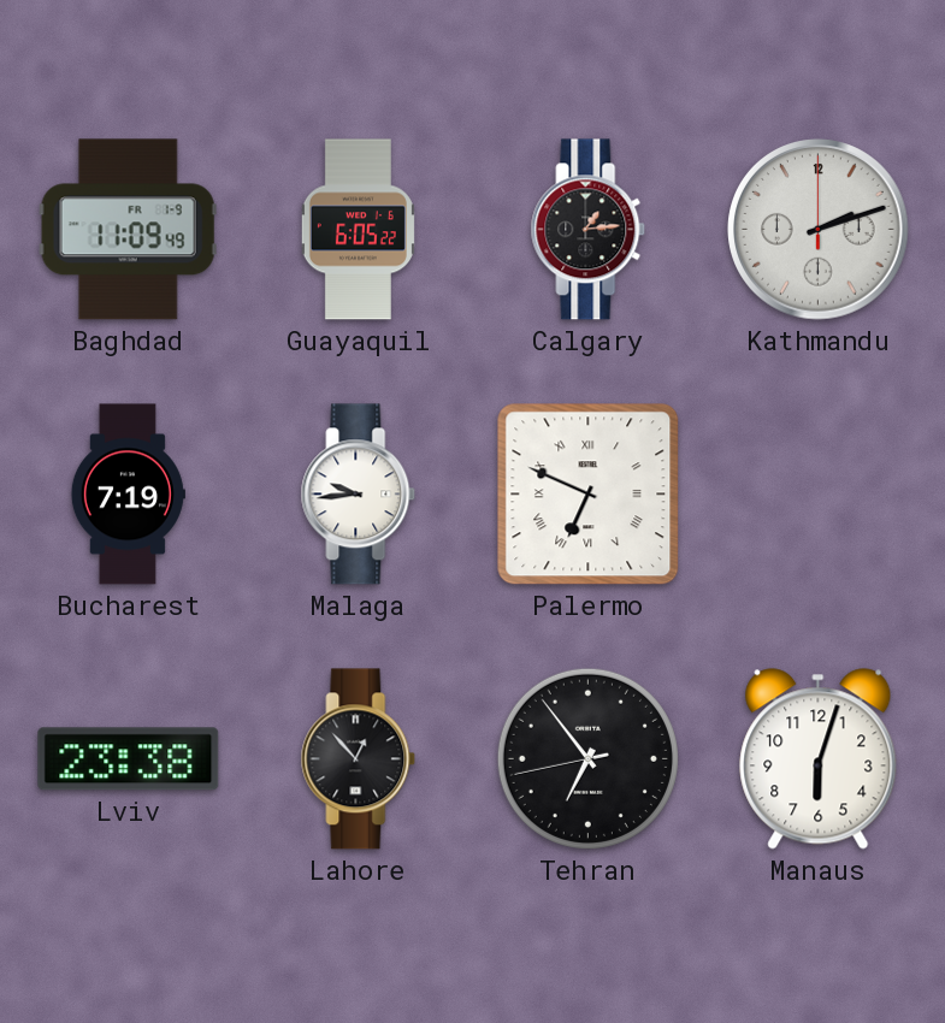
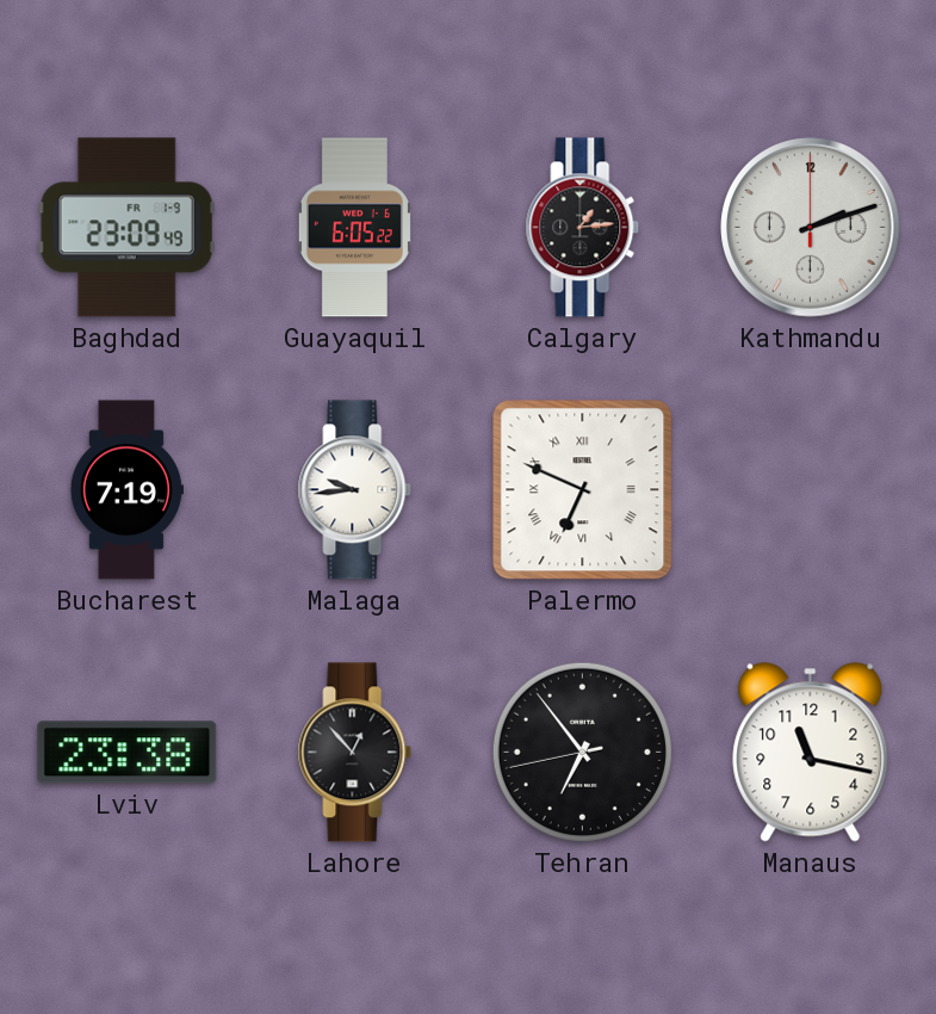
Baghdad: 11:09 -> 23:09
Manaus: 6:03 -> 11:17
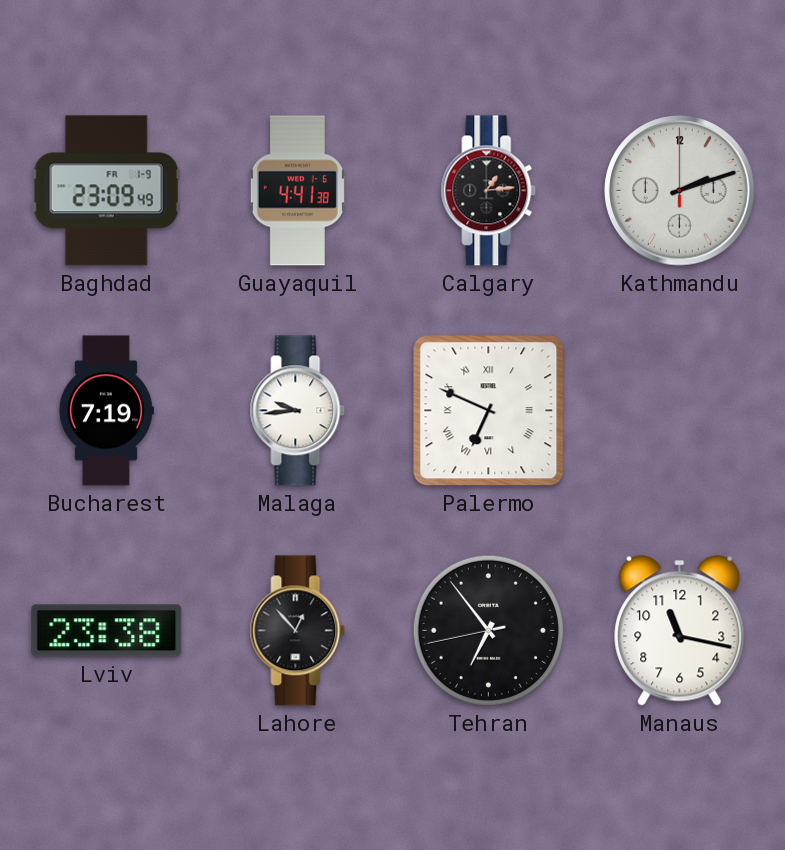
Guayaquil: 6:05 -> 4:41
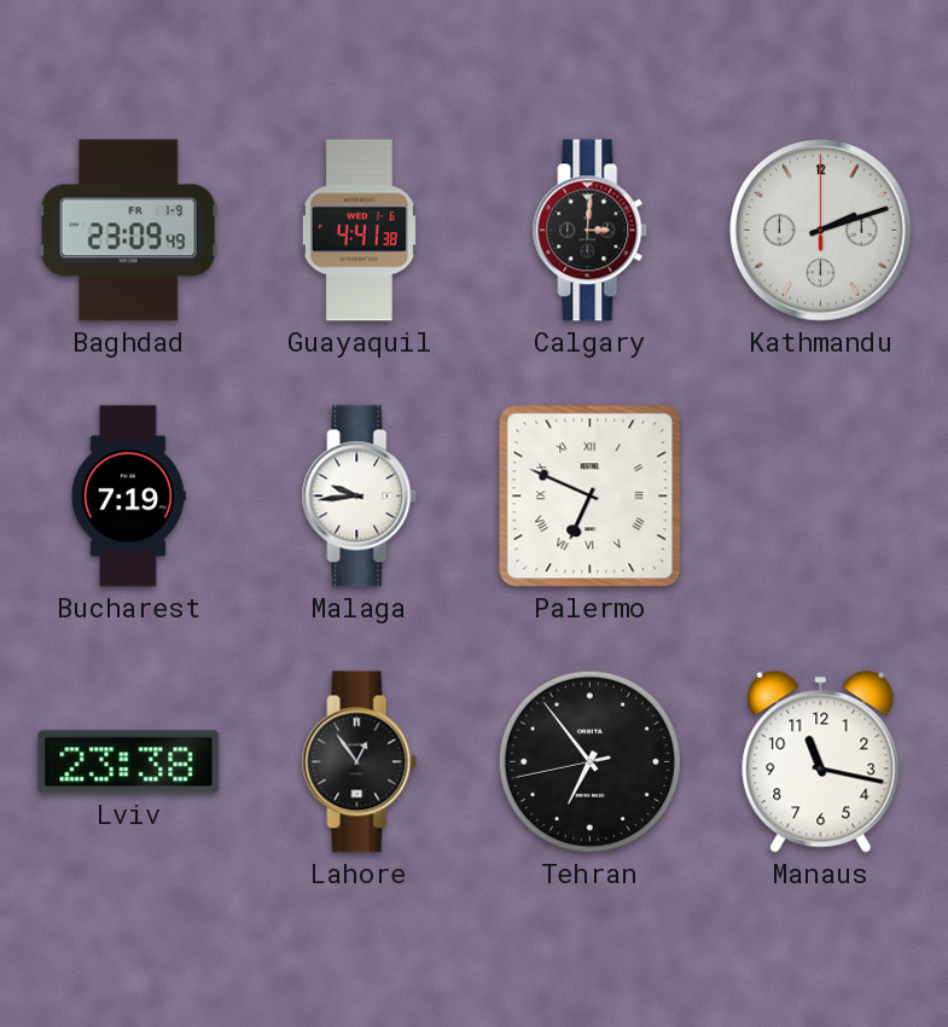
Calgary: 1:14 -> 3:01
Lahore: 12:53 -> 12:54
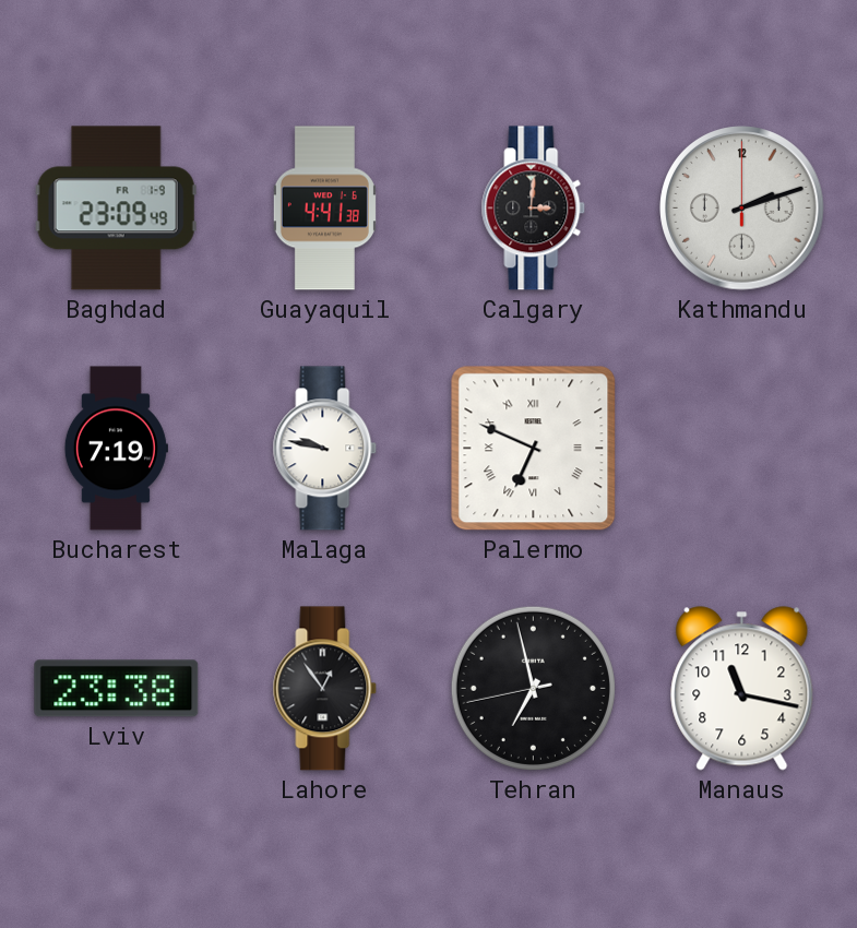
Malaga: 9:44 -> 9:47
Tehran: 6:53 -> 6:57
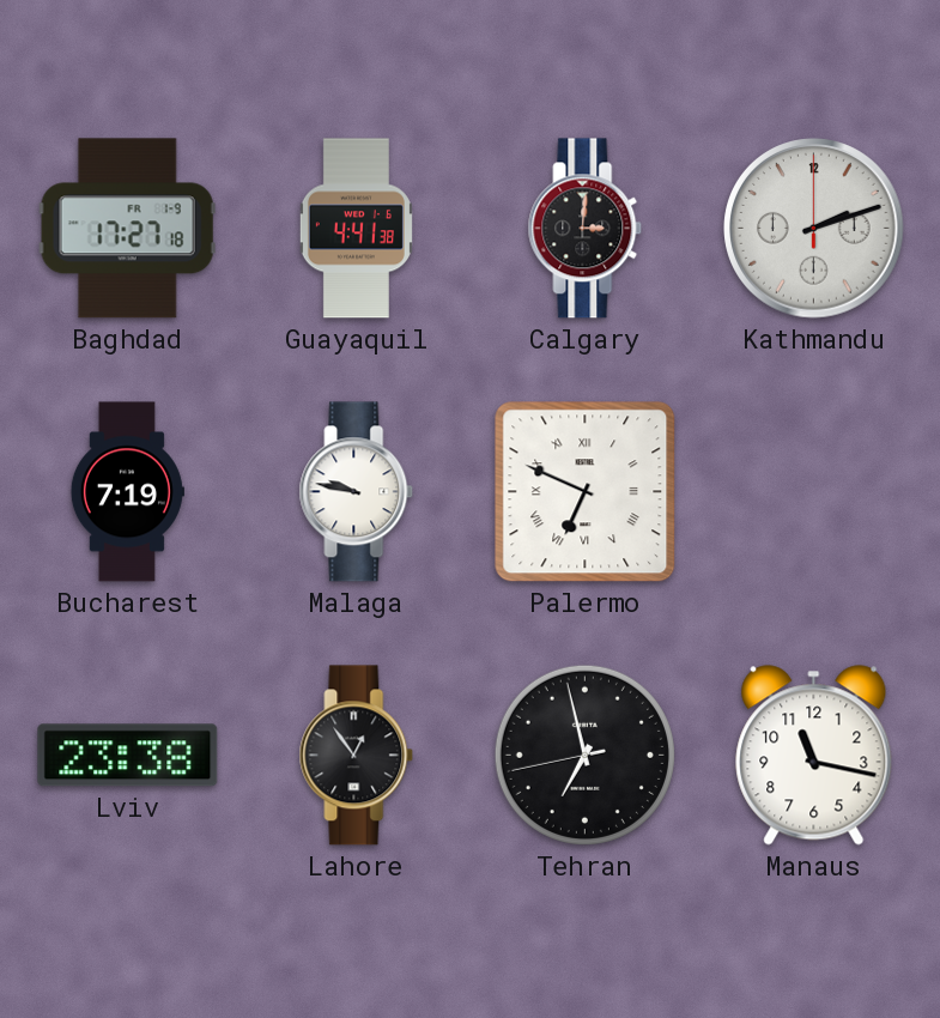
Baghdad: 23:09 -> 17:27
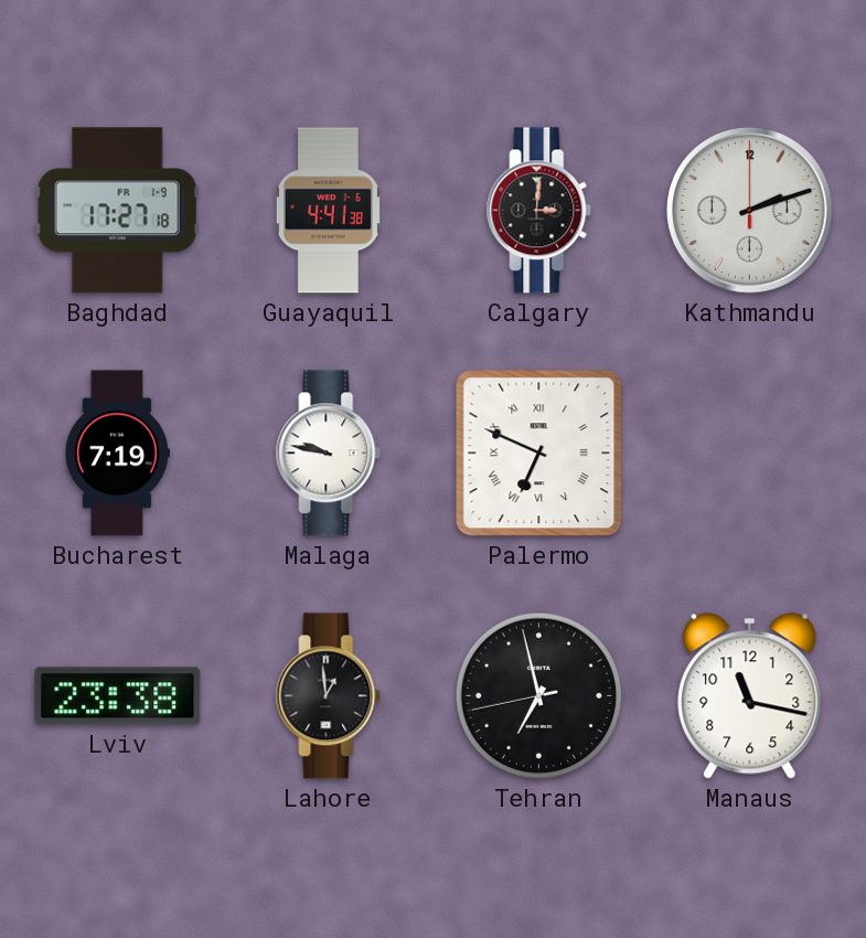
Lahore: 12:54 -> 12:59
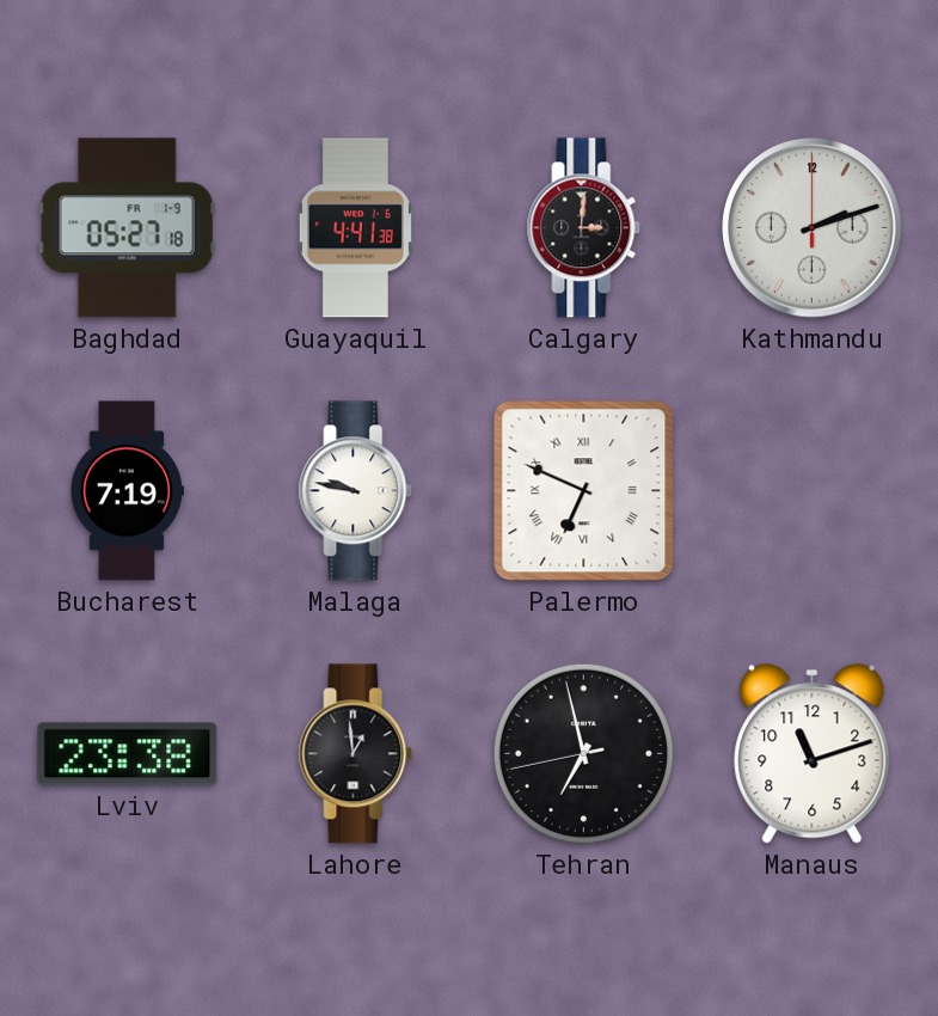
Baghdad: 17:27 -> 05:27
Manaus: 11:17 -> 11:12
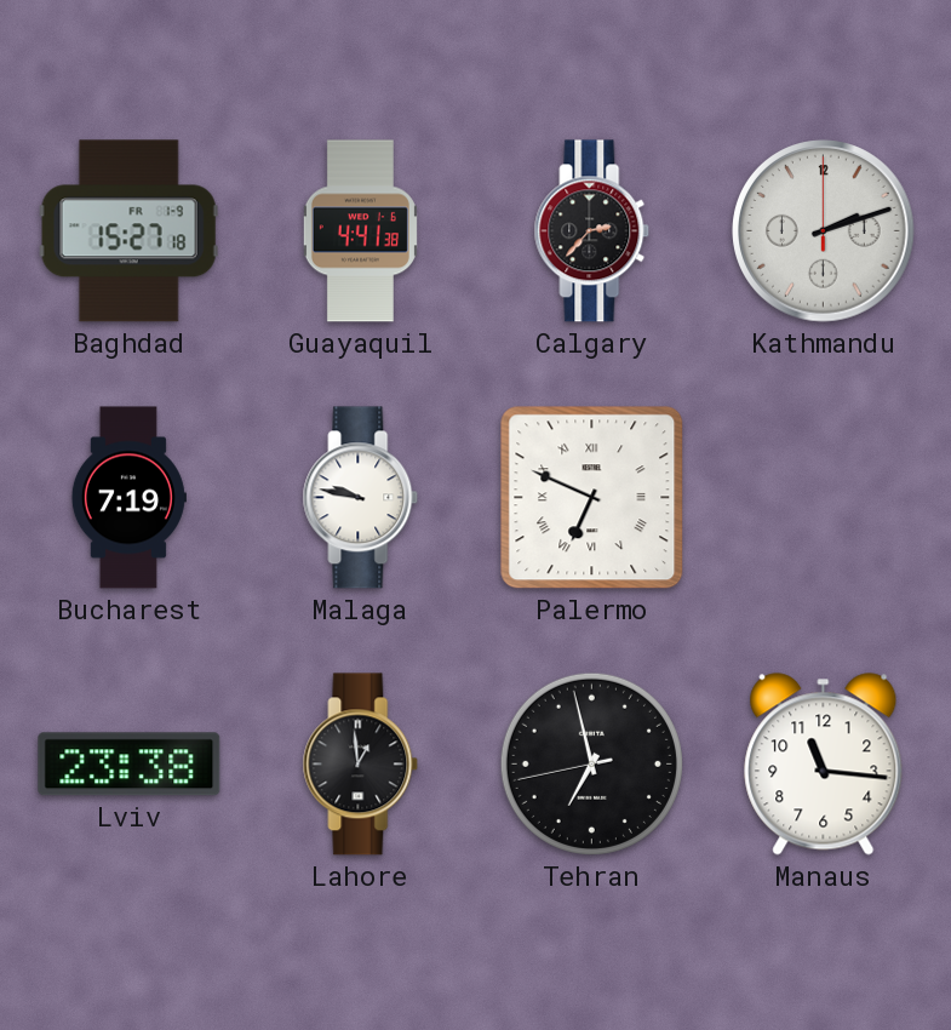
Baghdad: 05:27 -> 15:27
Calgary: 3:01 -> 2:37
Manaus: 11:12 -> 11:16
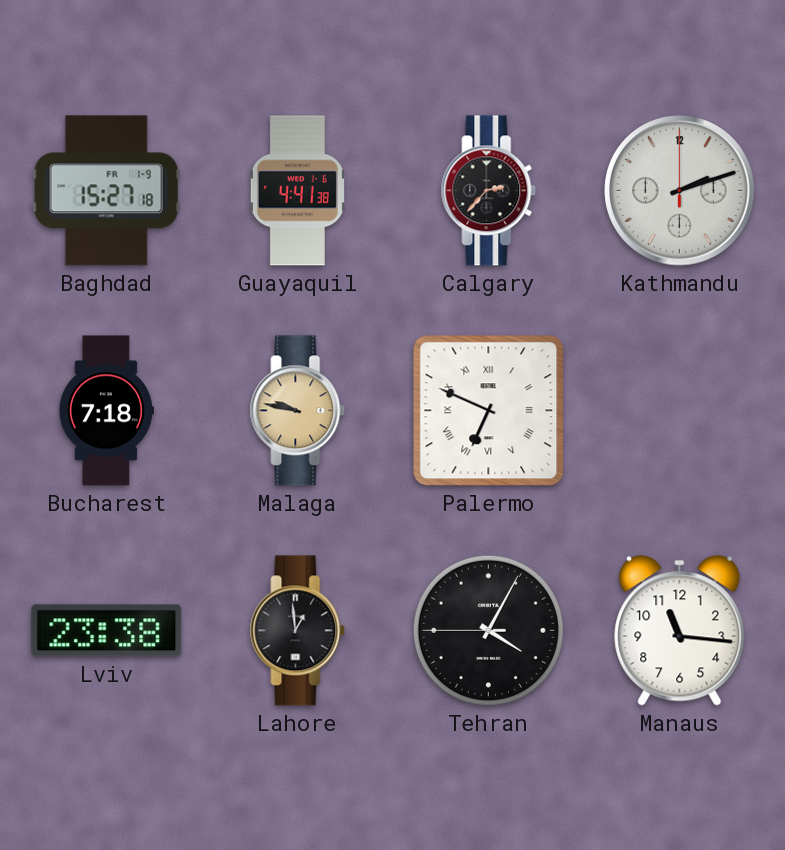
Bucharest: 7:19 -> 7:18
Malaga dial: white -> champagne
Tehran: 6:57 -> 4:04
